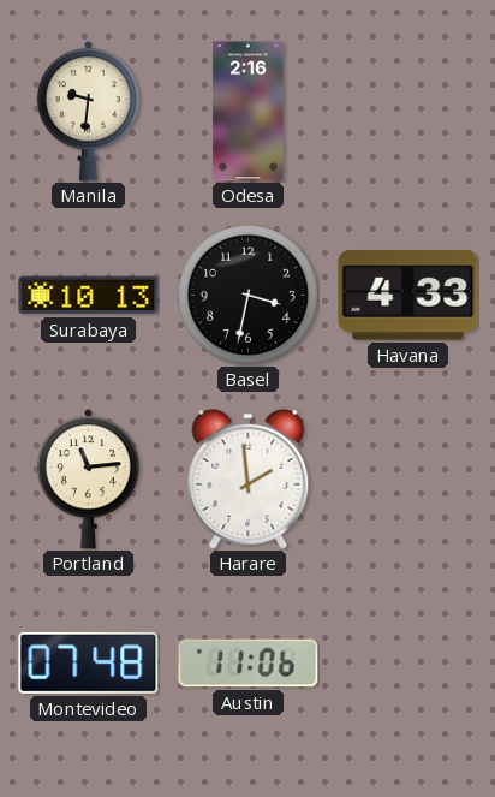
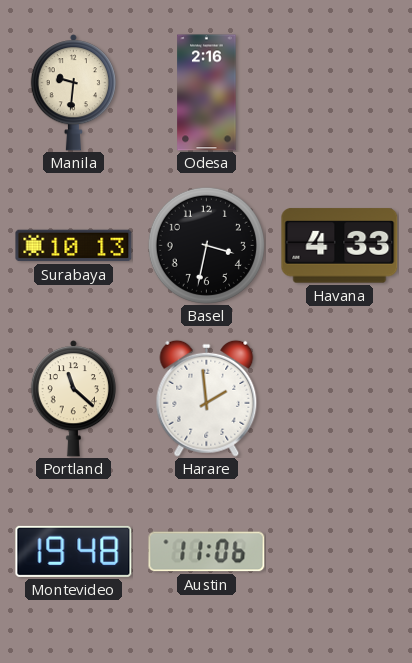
Portland: 11:14 -> 11:22
Montevideo: 07:48 -> 19:48
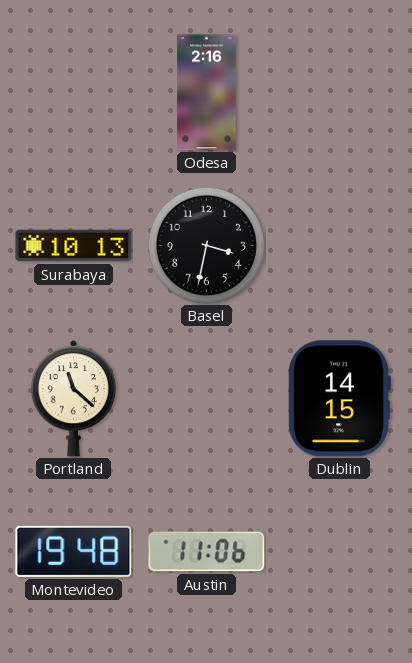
Manila: 9:31 -> none
Havana: 4:33 -> none
Harare: 1:59 -> none
Dublin: none -> 14:15
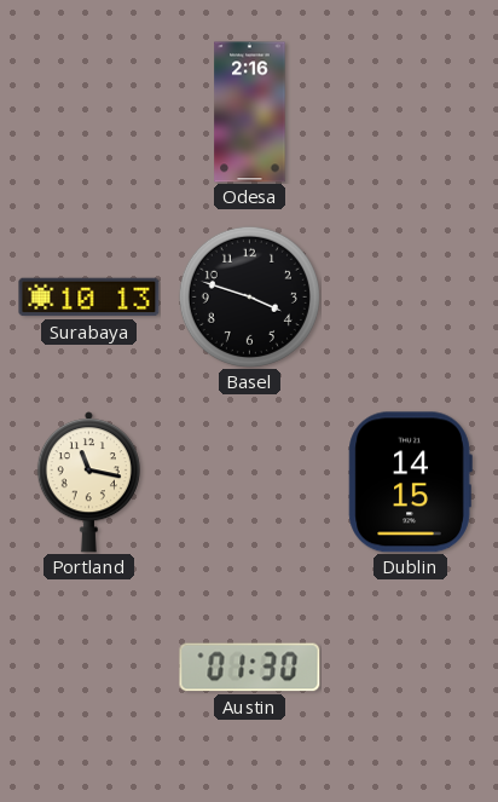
Basel: 3:32 -> 3:48
Portland: 11:22 -> 11:17
Montevideo: 19:48 -> none
Austin: 11:06 -> 01:30
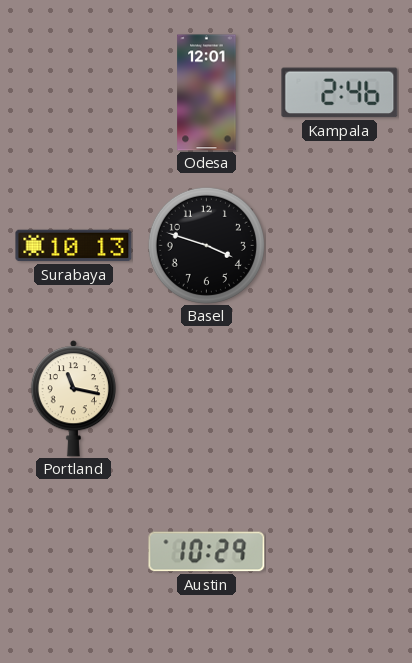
Odesa: 2:16 -> 12:01
Kampala: none -> 2:46
Dublin: 14:15 -> none
Austin: 01:30 -> 10:29
